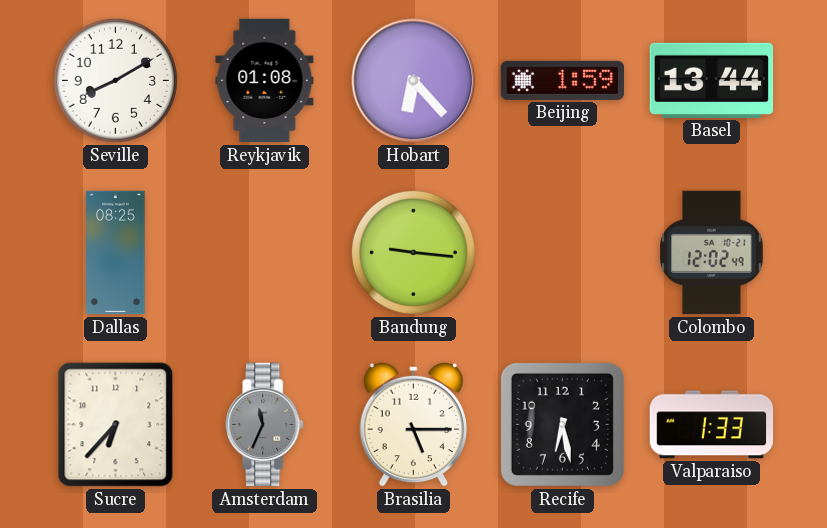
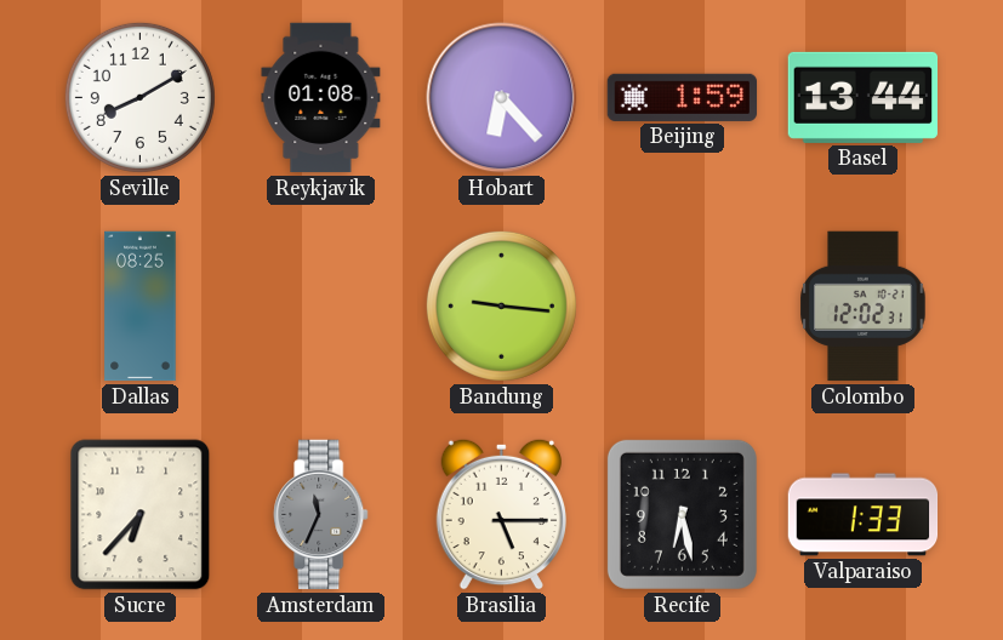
Colombo: 12:02:49 -> 12:02:31
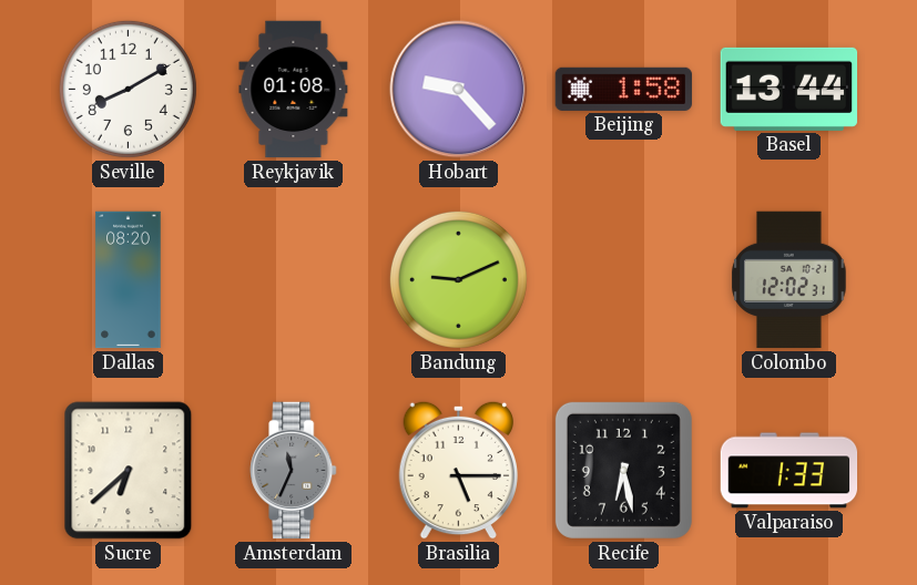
Hobart: 6:23 -> 9:23
Beijing: 1:59 -> 1:58
Dallas: 08:25 -> 08:20
Bandung: 9:16 -> 9:11
Sucre: 6:37 -> 6:38
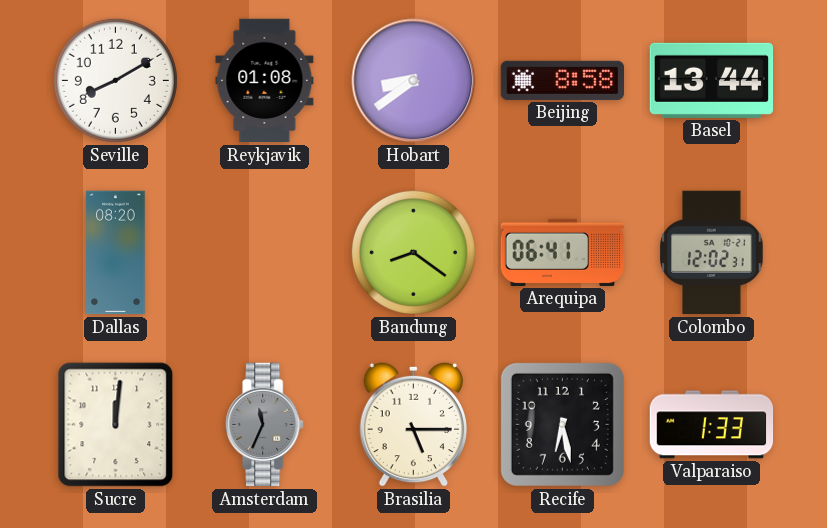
Hobart: 9:23 -> 8:39
Beijing: 1:58 -> 8:58
Bandung: 9:11 -> 8:21
Arequipa: none -> 06:41
Sucre: 6:38 -> 12:01
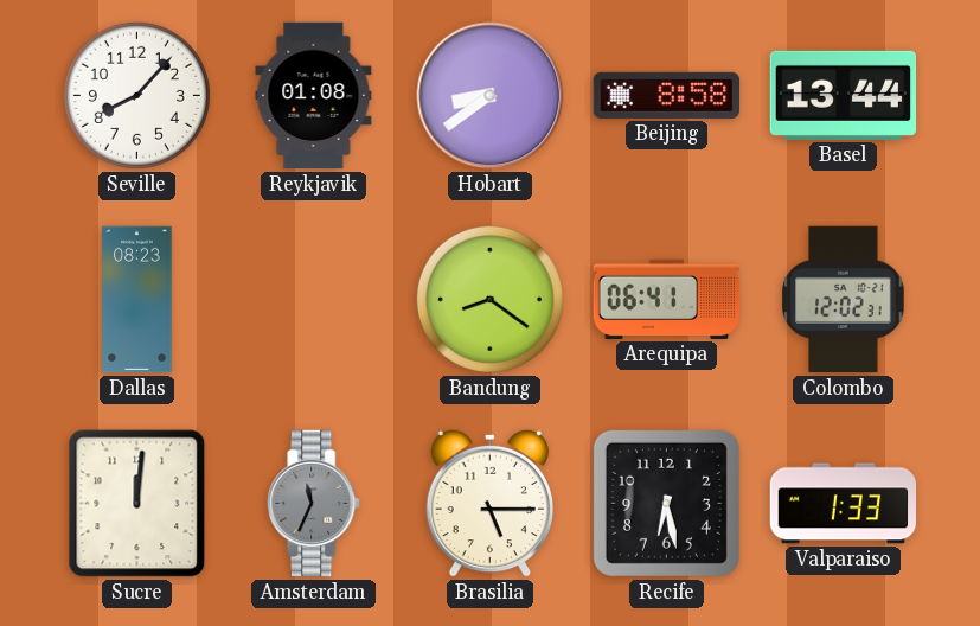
Seville: 8:10 -> 8:07
Dallas: 08:20 -> 08:23
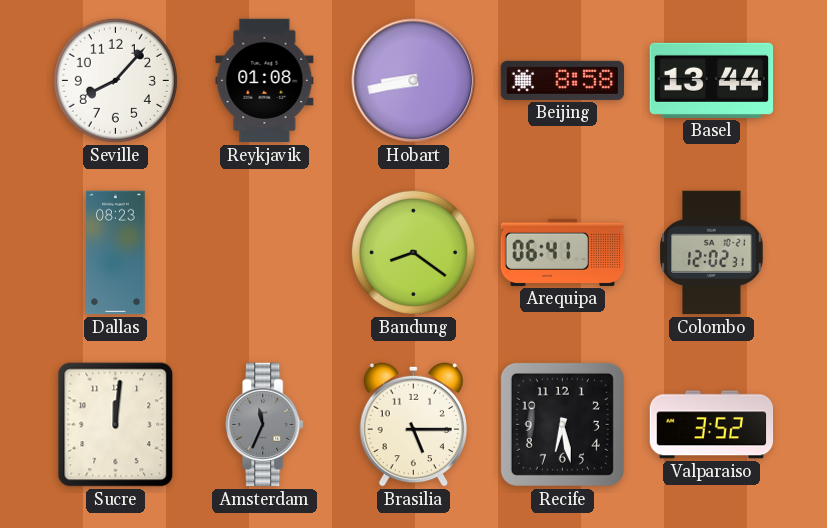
Hobart: 8:39 -> 8:43
Valparaiso: 1:33 -> 3:52
